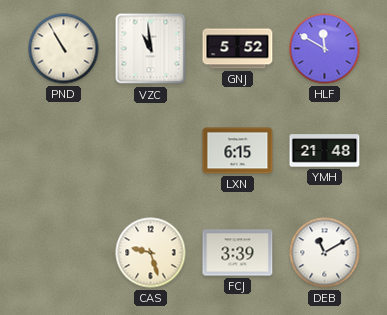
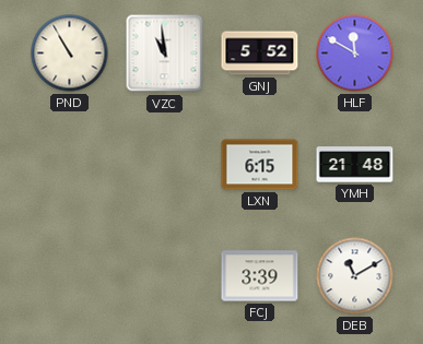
CAS: 9:27 -> none
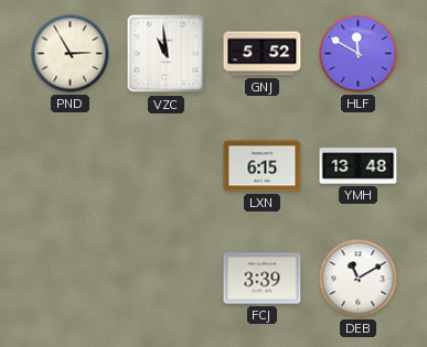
PND: 10:55 -> 2:55
YMH: 21:48 -> 13:48
